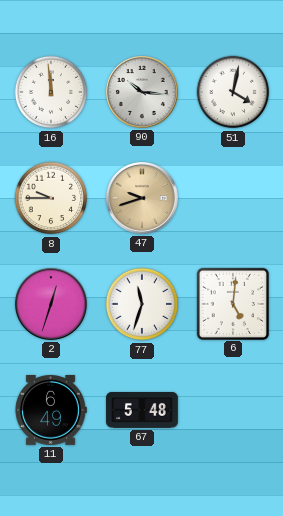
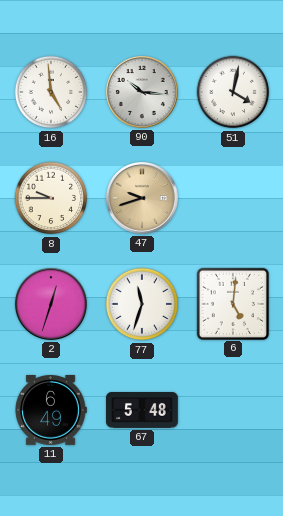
16: 11:59 -> 4:59
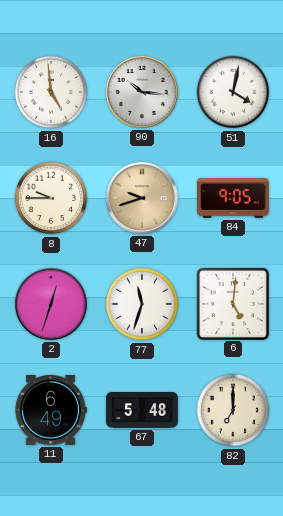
84: none -> 9:05
82: none -> 7:00
